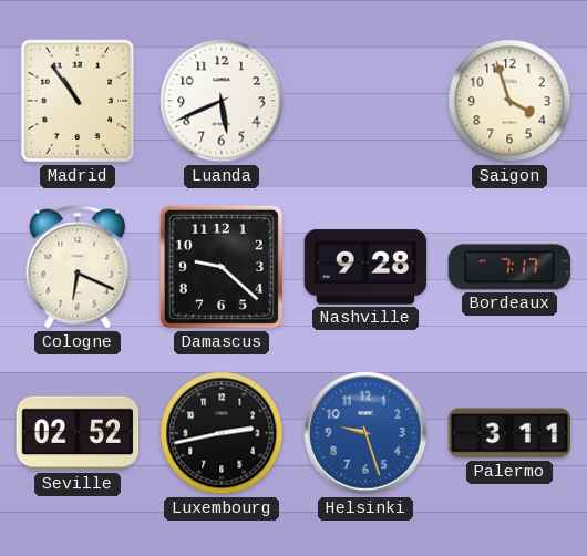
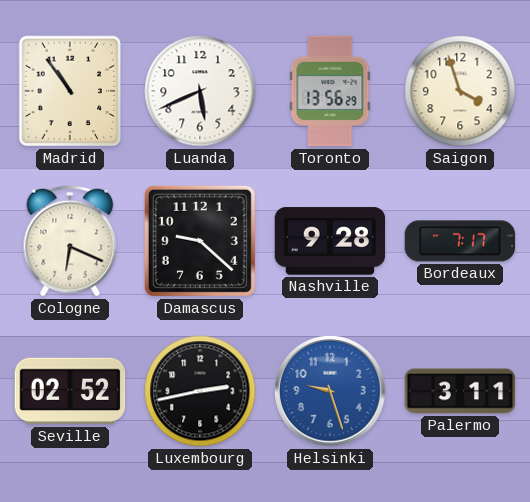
Toronto: none -> 13:56
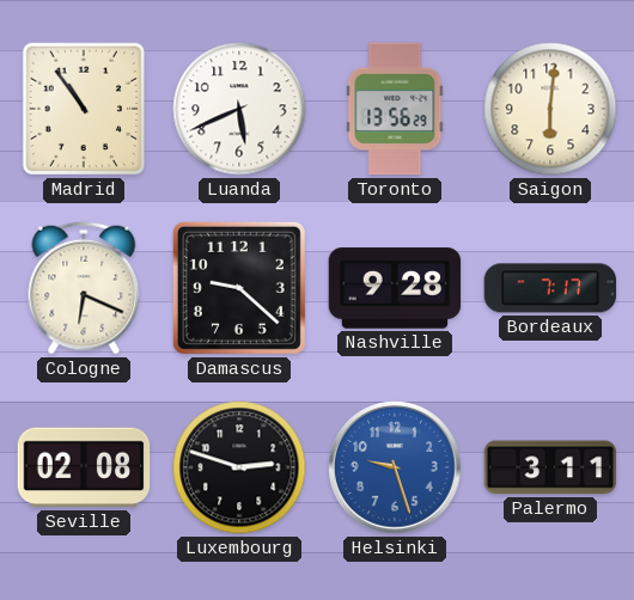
Saigon: 3:57 -> 6:01
Seville: 02:52 -> 02:08
Luxembourg: 2:43 -> 2:48
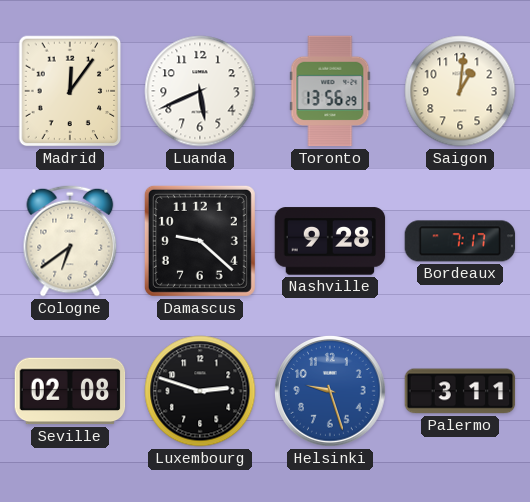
Madrid: 10:54 -> 12:06
Saigon: 6:01 -> 1:01
Cologne: 6:19 -> 6:39
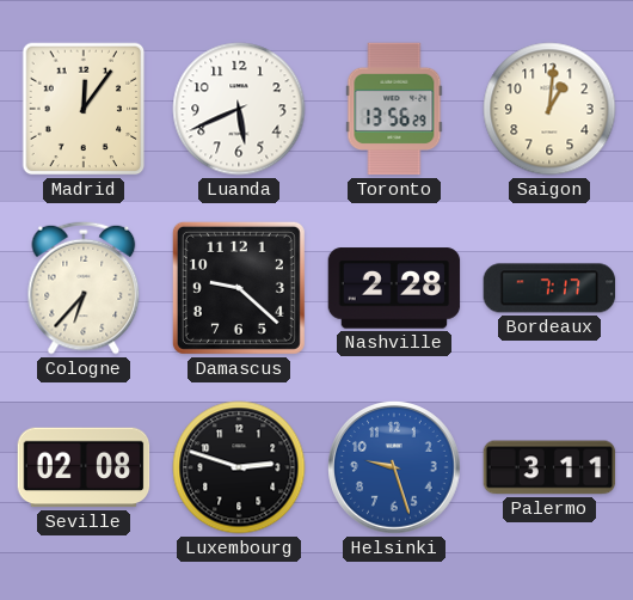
Cologne: 6:39 -> 6:37
Nashville: 9:28 -> 2:28
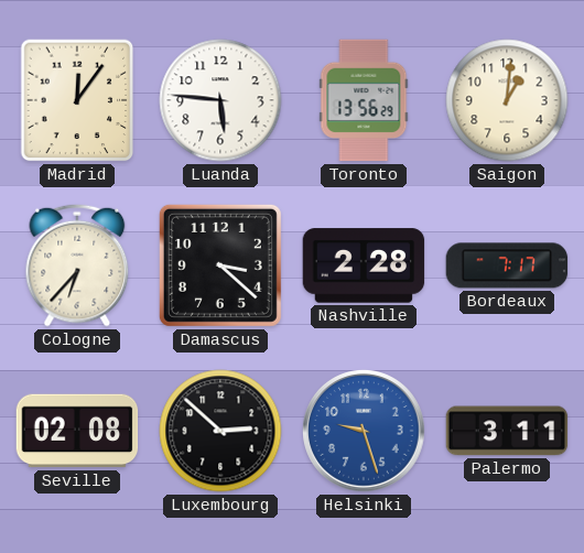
Luanda: 5:41 -> 5:46
Damascus: 9:22 -> 3:22
Luxembourg: 2:48 -> 2:52
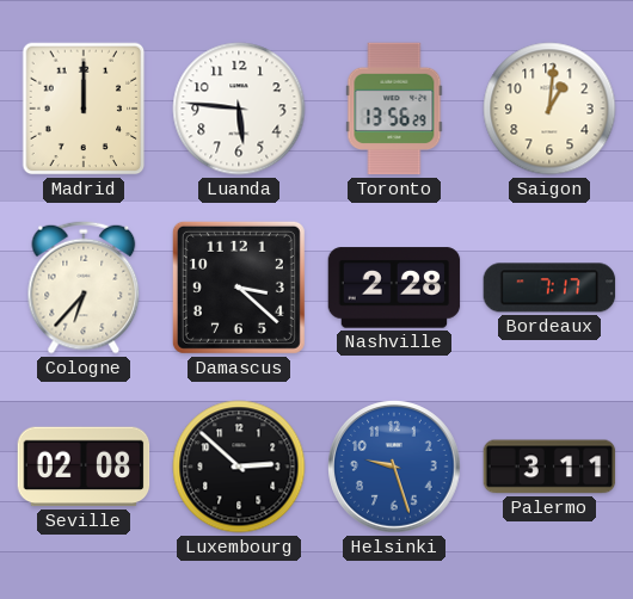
Madrid: 12:06 -> 12:00
